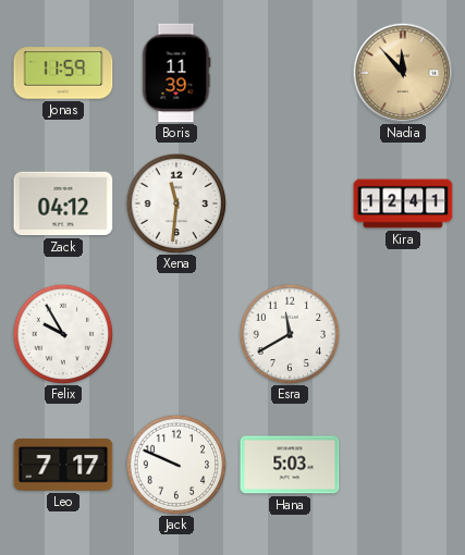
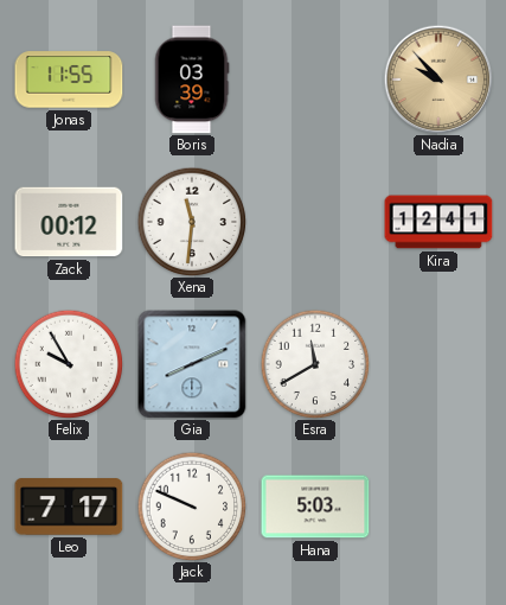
Jonas: 11:59 -> 11:55
Boris: 11:39 -> 03:39
Nadia: 11:53 -> 9:53
Zack: 04:12 -> 00:12
Gia: none -> 8:11
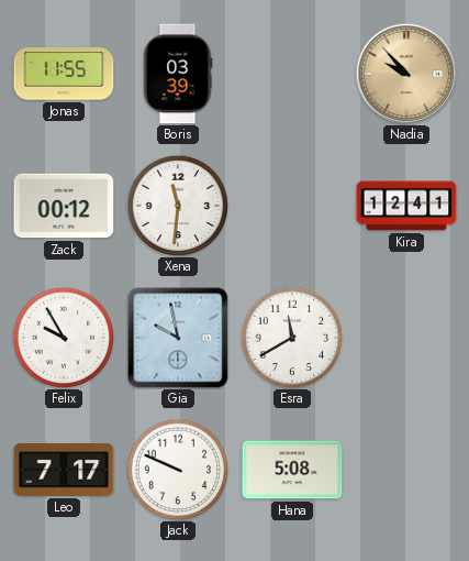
Gia: 8:11 -> 9:58
Hana: 5:03 -> 5:08
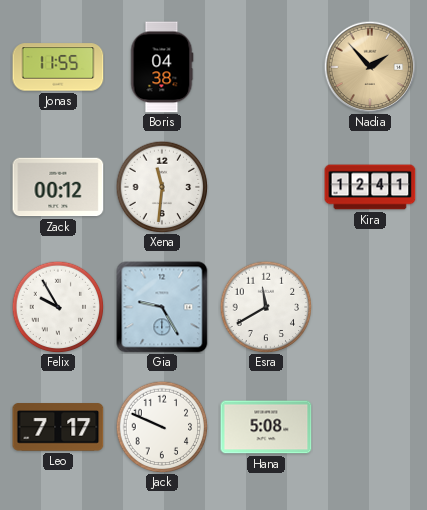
Boris: 03:39 -> 04:38
Nadia: 9:53 -> 1:53
Gia: 9:58 -> 9:25
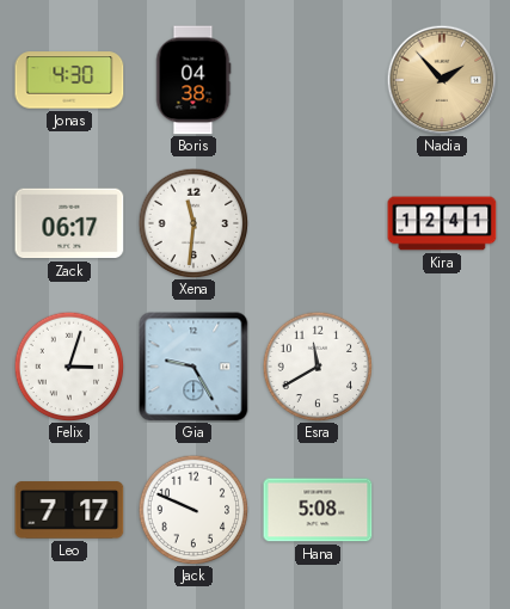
Jonas: 11:55 -> 4:30
Zack: 00:12 -> 06:17
Felix: 9:55 -> 3:03
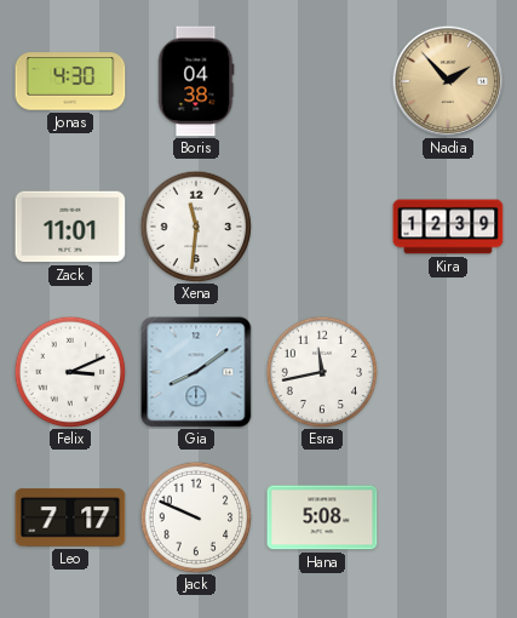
Zack: 06:17 -> 11:01
Kira: 12:41 -> 12:39
Felix: 3:03 -> 3:11
Gia: 9:25 -> 8:09
Esra: 11:40 -> 11:43
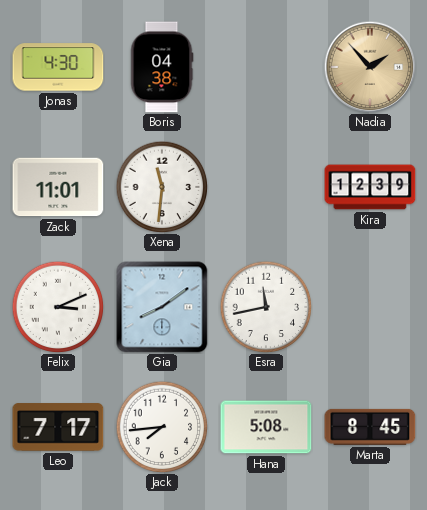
Jack: 9:49 -> 7:44
Marta: none -> 8:45
